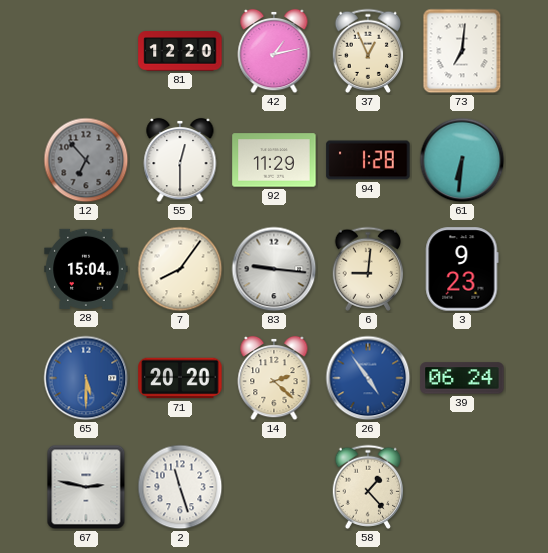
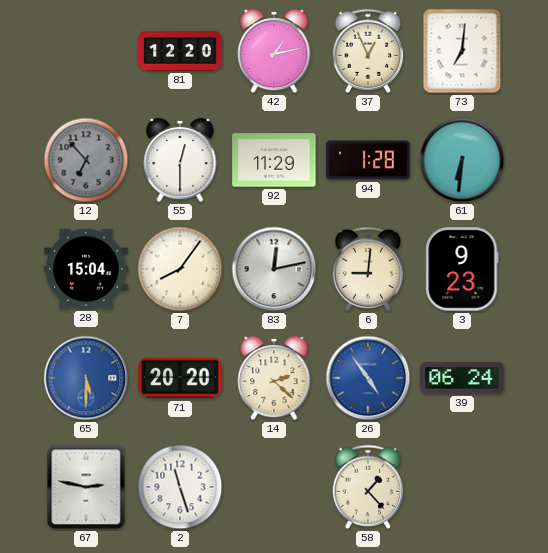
83: 9:16 -> 12:13
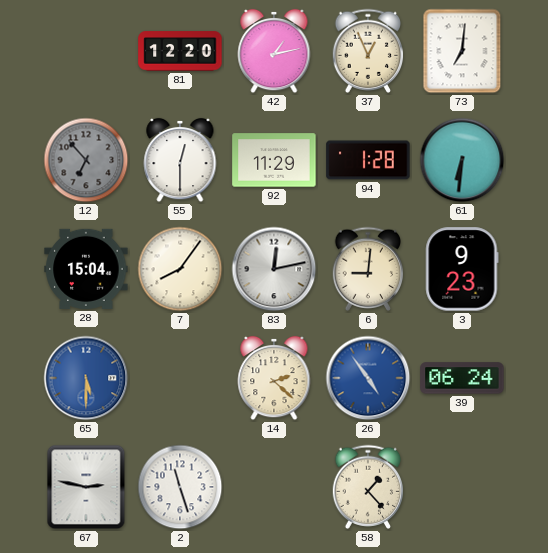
71: 20:20 -> none
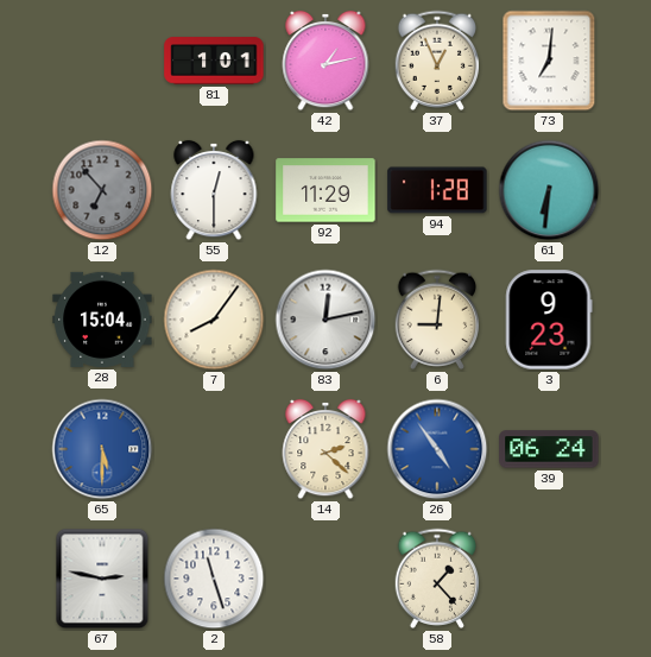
81: 12:20 -> 1:01
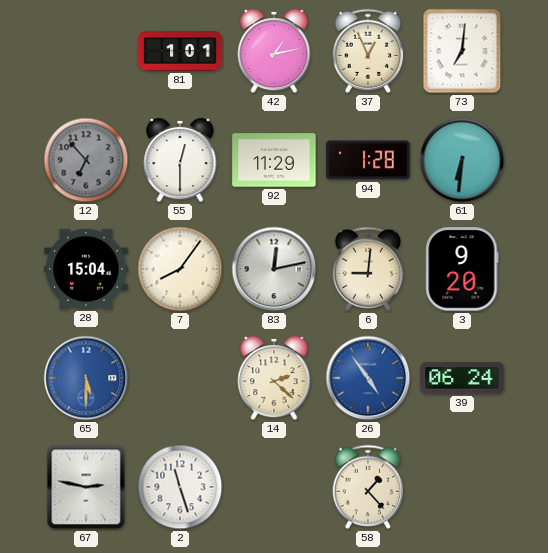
3: 9:23 -> 9:20
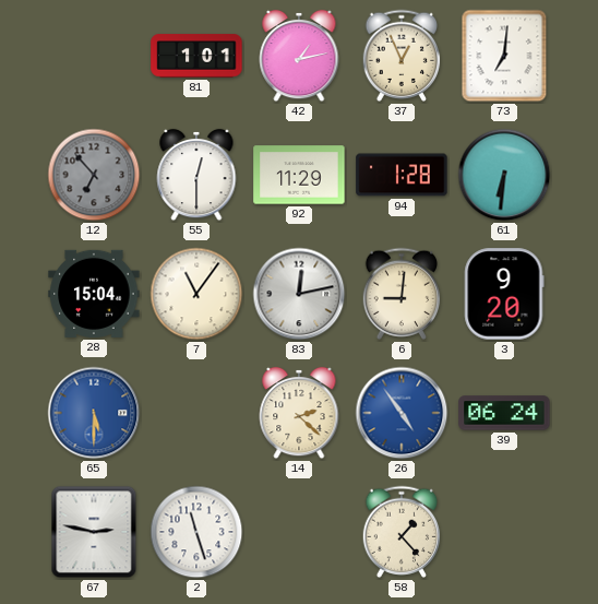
7: 8:06 -> 11:06
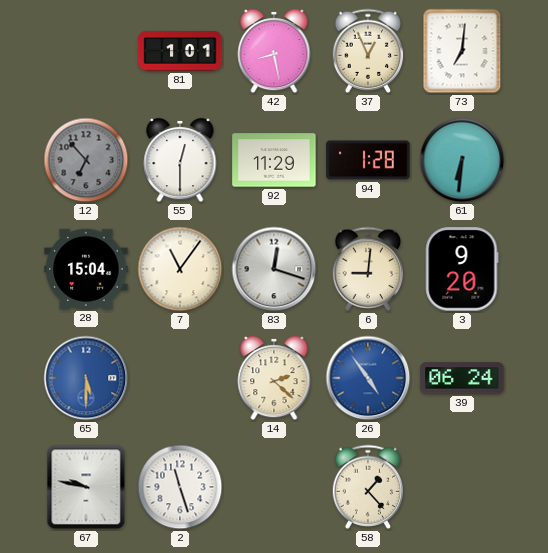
42: 1:13 -> 8:28
83: 12:13 -> 12:18
67: 2:47 -> 9:47
